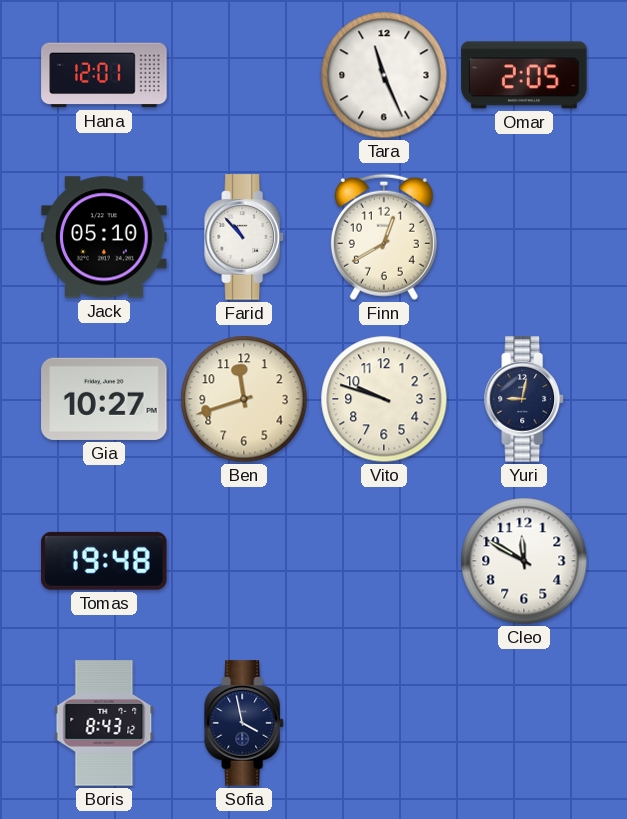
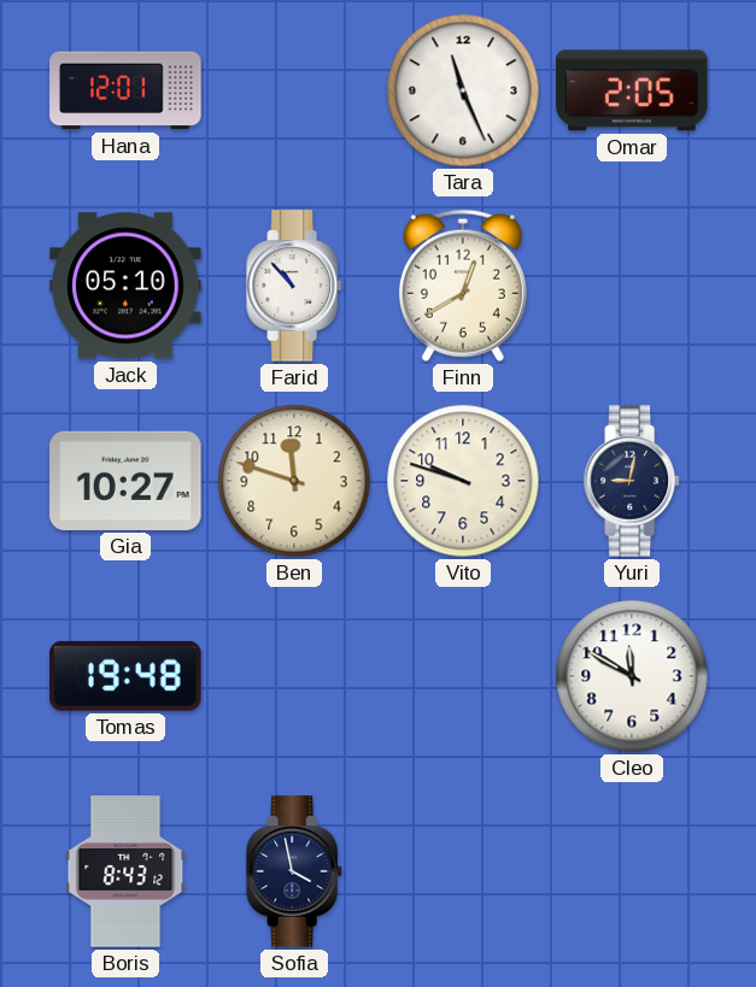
Ben: 11:42 -> 11:48
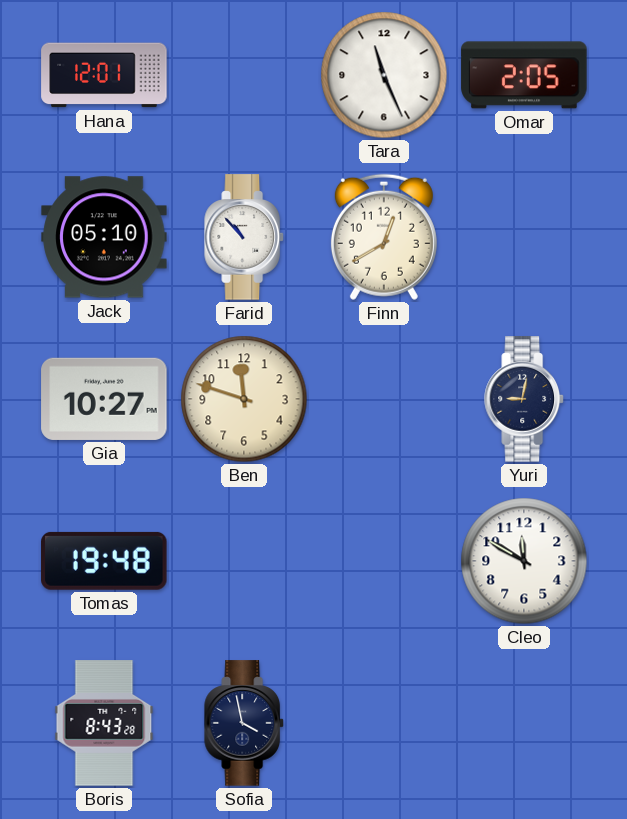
Vito: 9:48 -> none
Boris: 8:43:12 -> 8:43:28
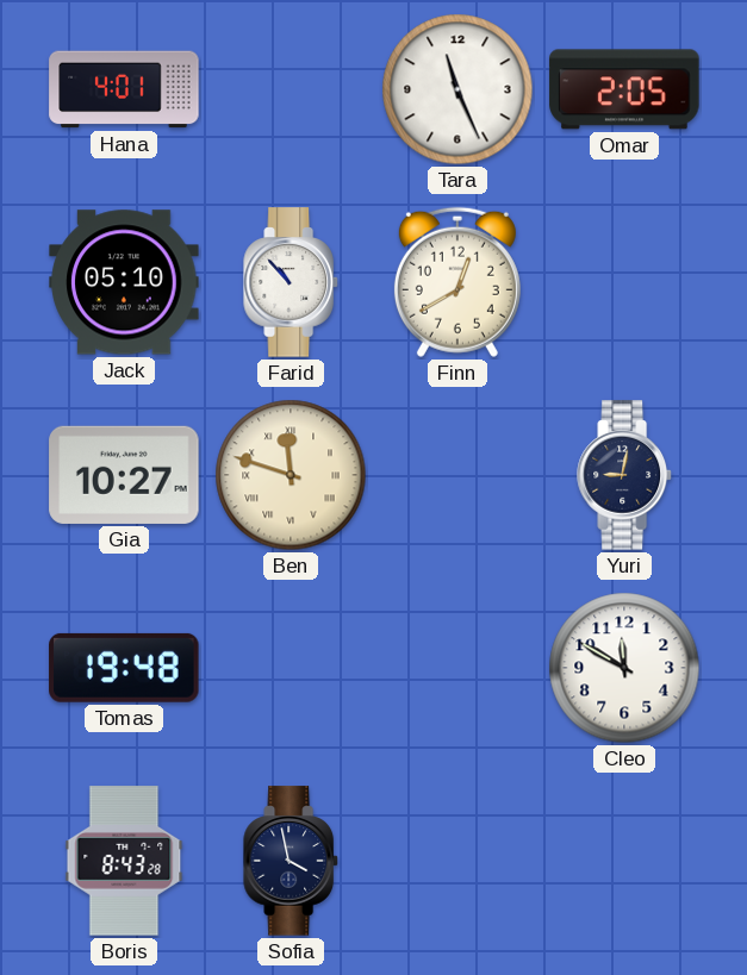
Hana: 12:01 -> 4:01
Ben numerals: Arabic -> Roman
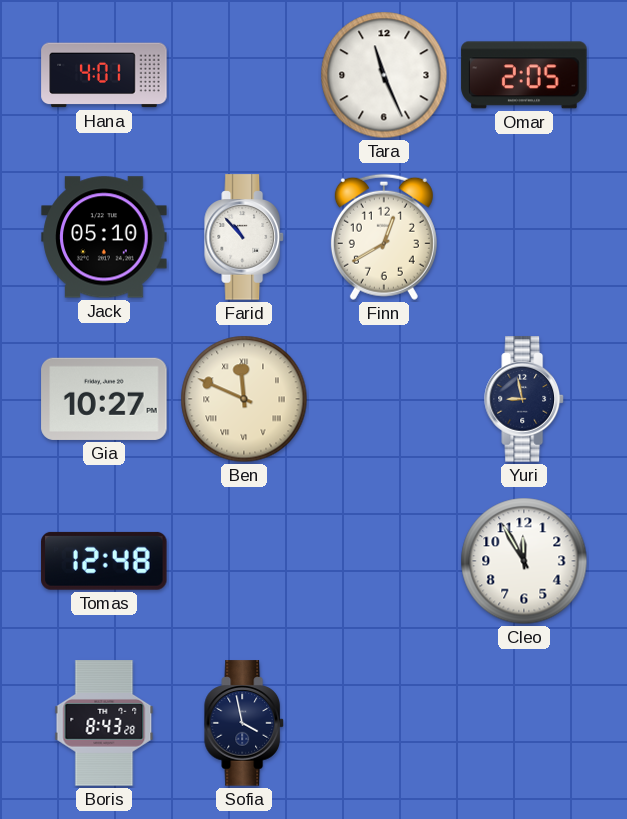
Ben: 11:48 -> 11:49
Yuri: 9:02 -> 8:58
Tomas: 19:48 -> 12:48
Cleo: 11:50 -> 11:55
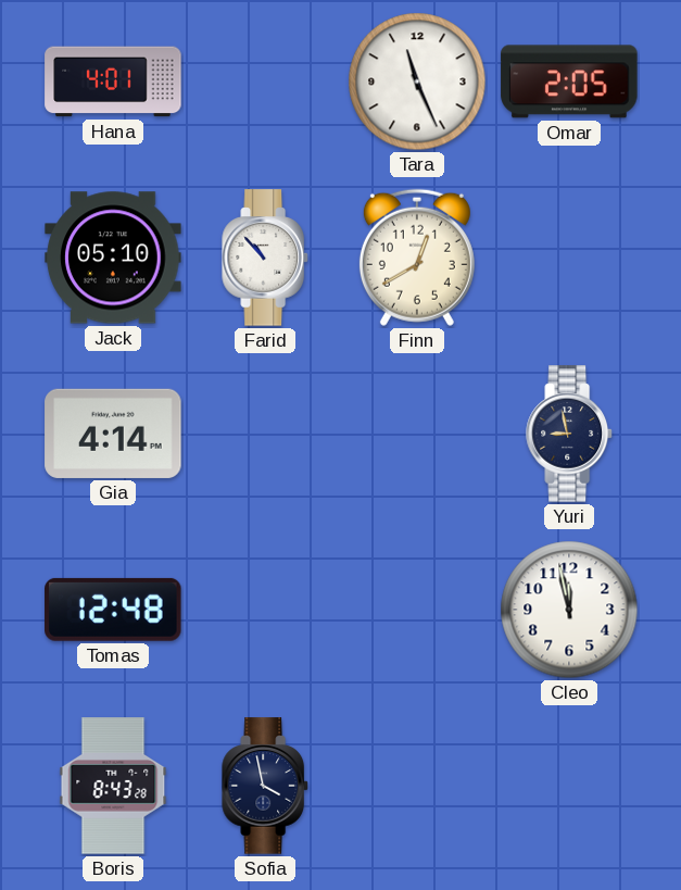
Gia: 10:27 -> 4:14
Ben: 11:49 -> none
Cleo: 11:55 -> 11:58
